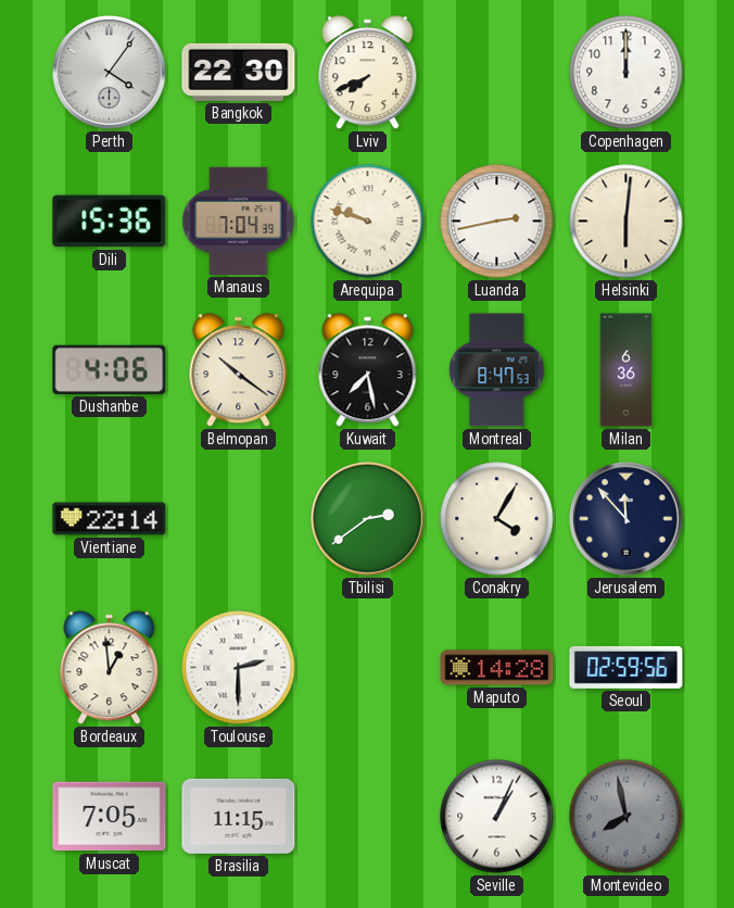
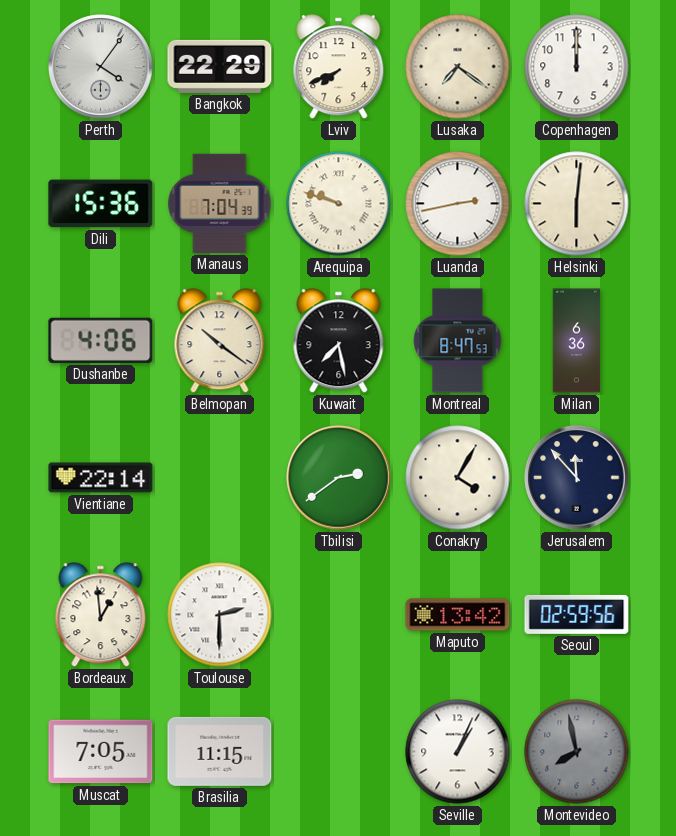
Bangkok: 22:30 -> 22:29
Lusaka: none -> 7:21
Maputo: 14:28 -> 13:42
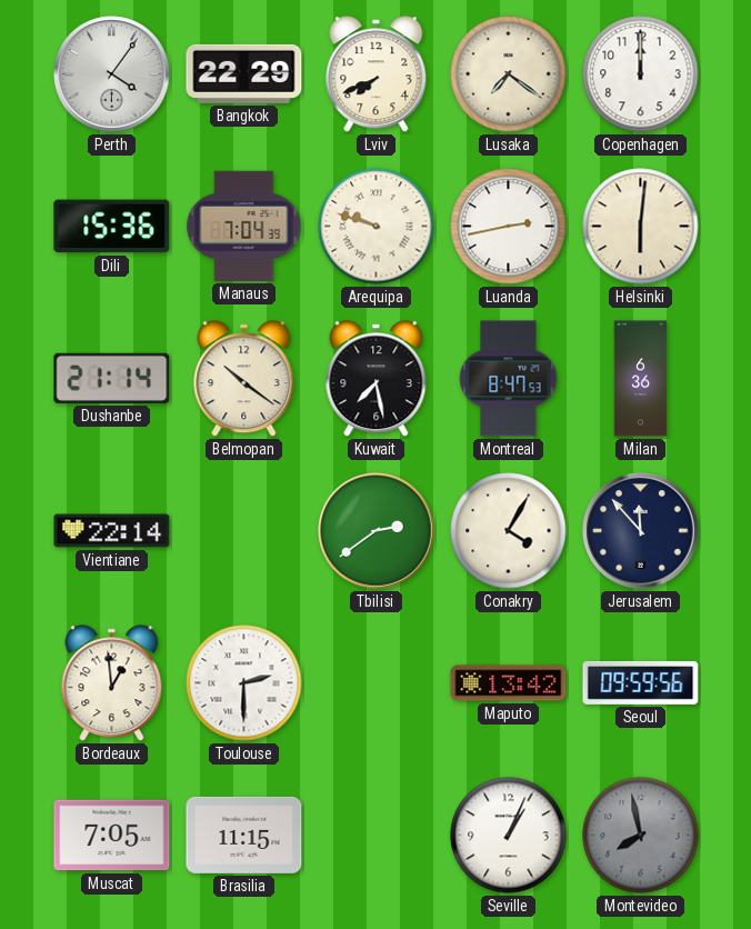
Dushanbe: 4:06 -> 21:14
Seoul: 02:59 -> 09:59
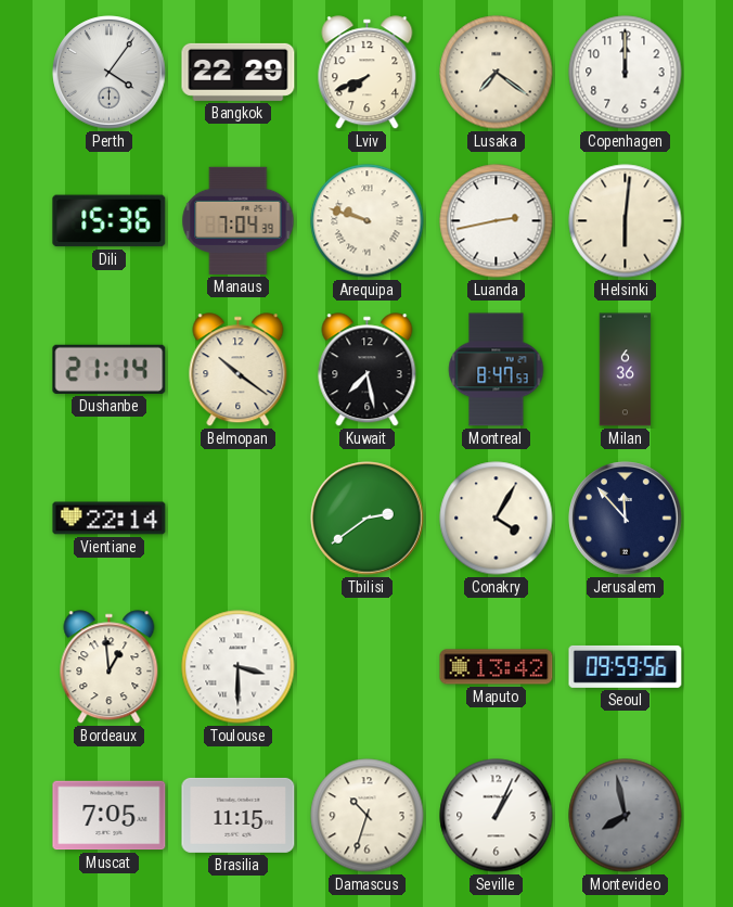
Toulouse: 2:30 -> 3:30
Damascus: none -> 10:33
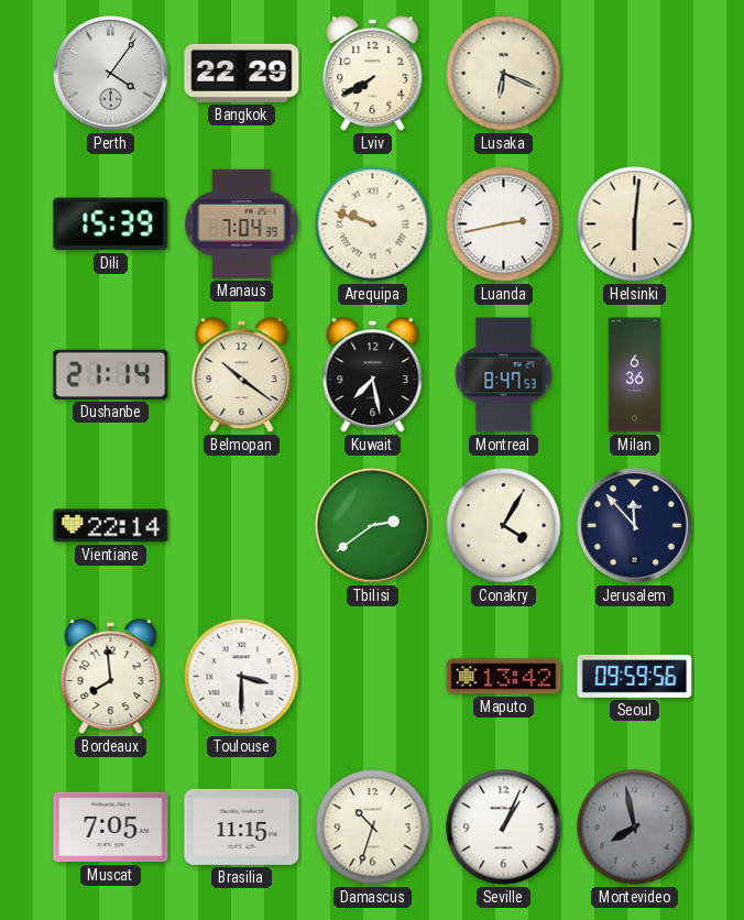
Lviv: 7:41 -> 7:40
Lusaka: 7:21 -> 6:19
Copenhagen: 12:00 -> none
Dili: 15:36 -> 15:39
Bordeaux: 12:59 -> 7:59
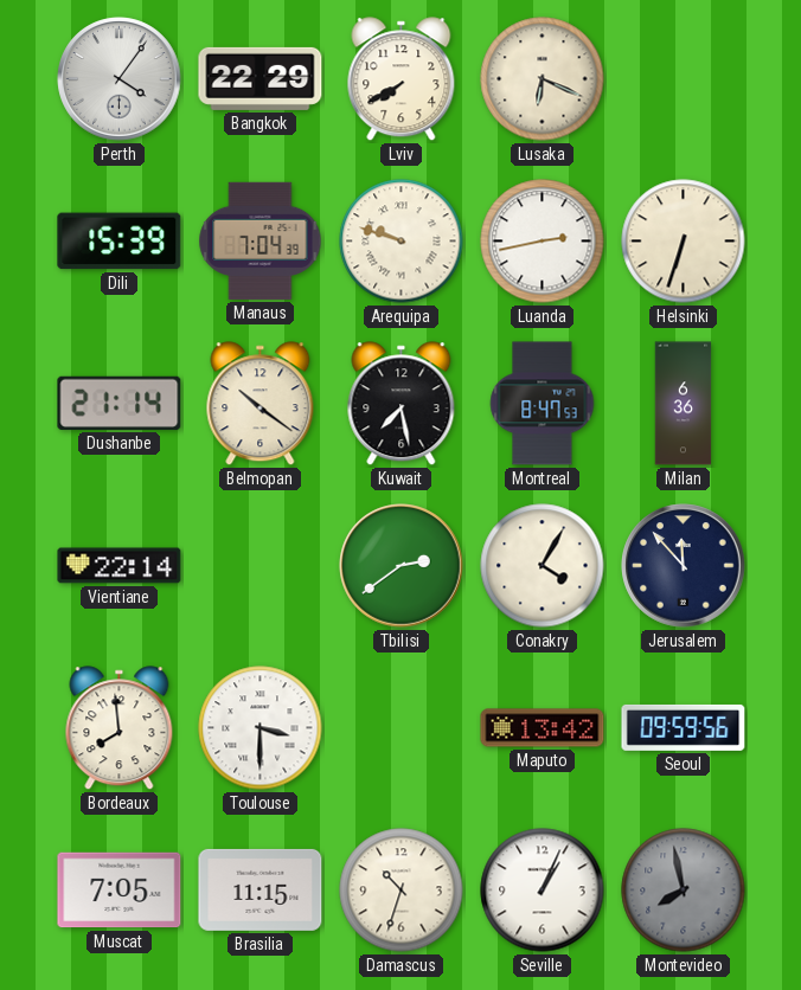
Helsinki: 6:01 -> 6:33
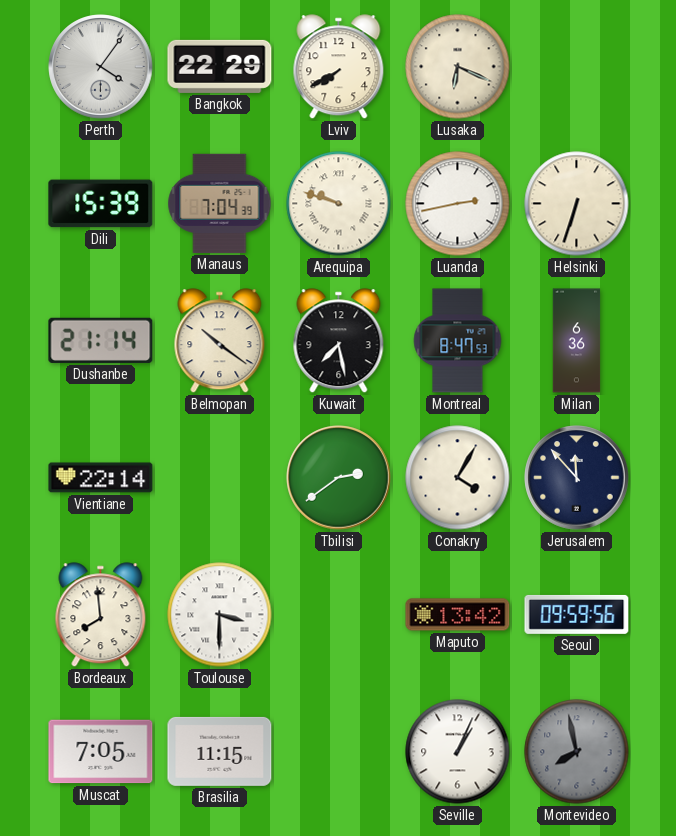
Damascus: 10:33 -> none
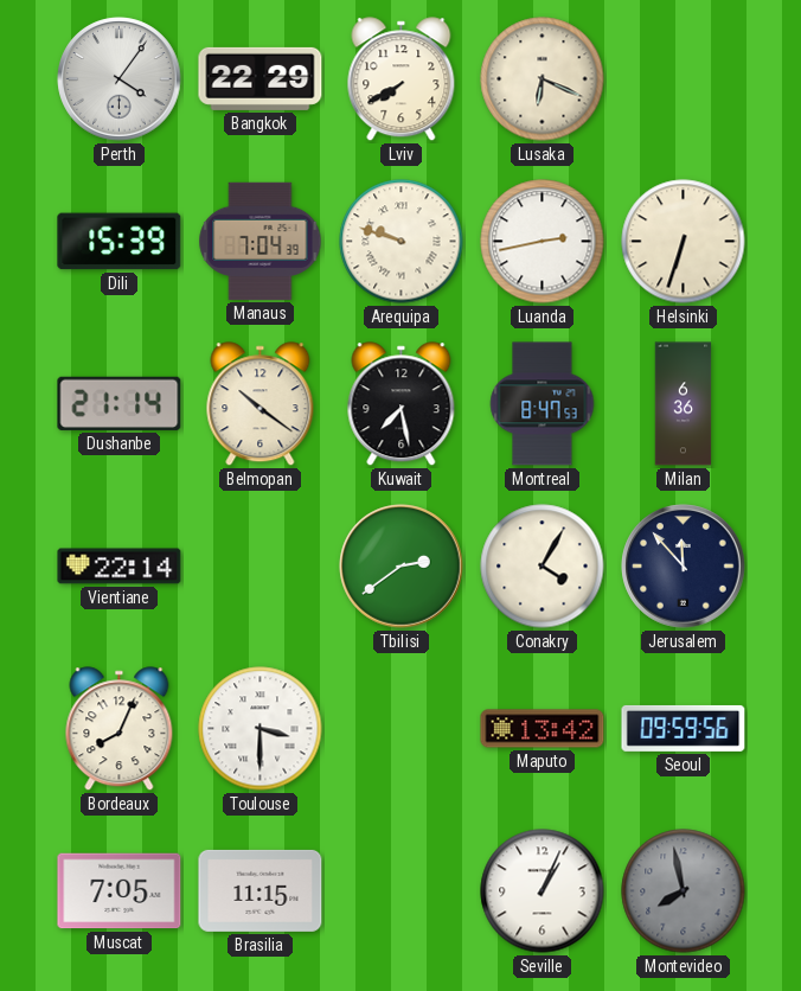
Bordeaux: 7:59 -> 8:04
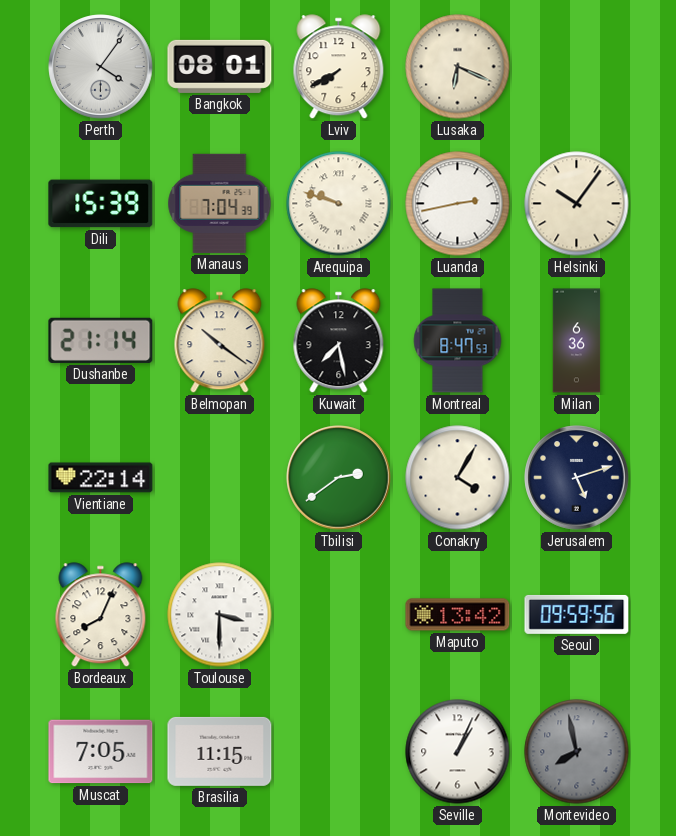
Bangkok: 22:29 -> 08:01
Helsinki: 6:33 -> 10:06
Jerusalem: 11:53 -> 5:12
